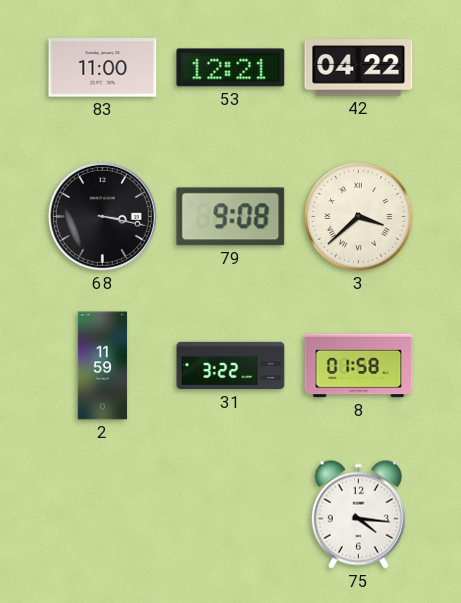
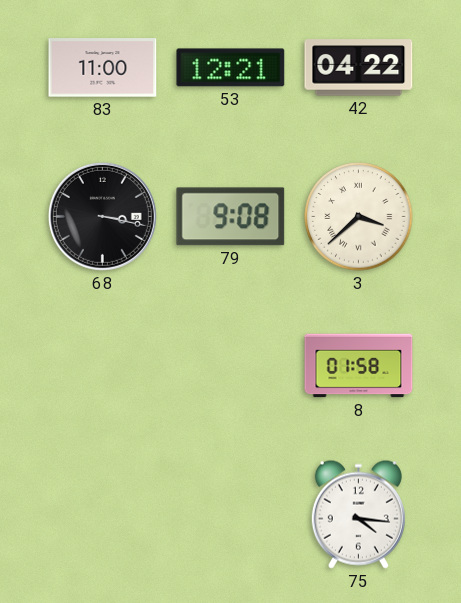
2: 11:59 -> none
31: 3:22 -> none
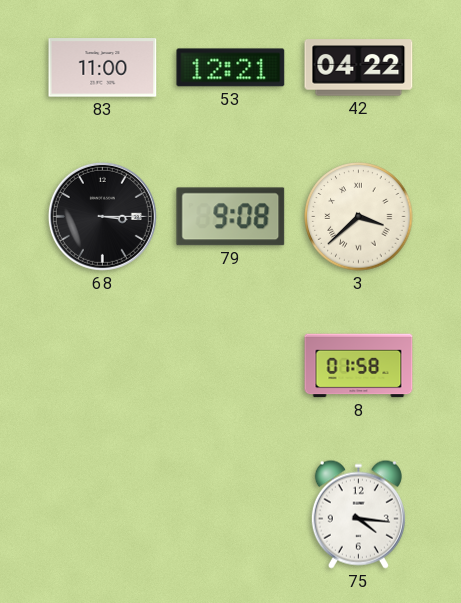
68: 3:17 -> 3:15
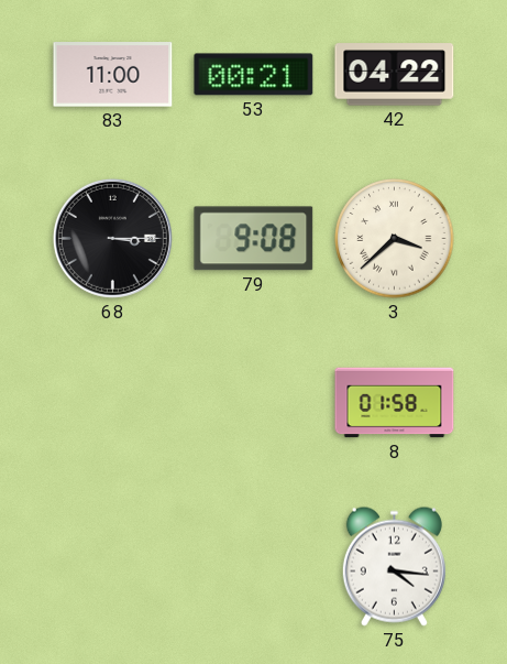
53: 12:21 -> 00:21
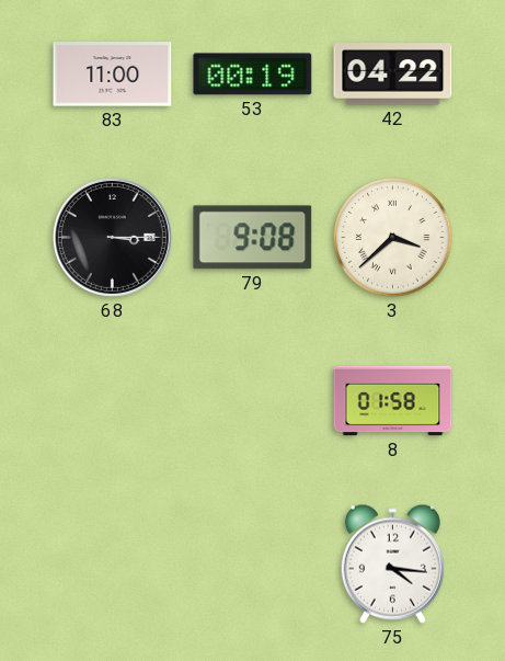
53: 00:21 -> 00:19
